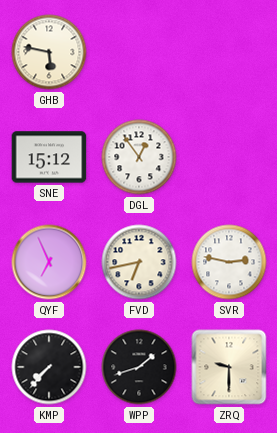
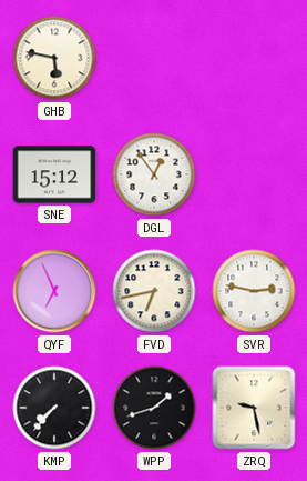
ZRQ: 9:30 -> 9:28
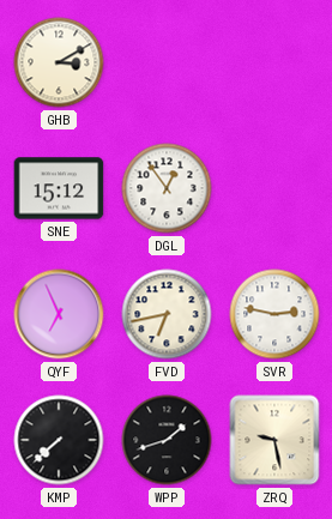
GHB: 5:47 -> 3:10
KMP: 7:37 -> 7:38
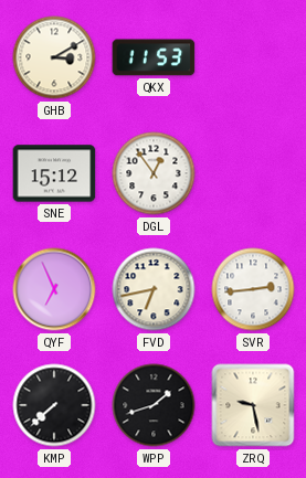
QKX: none -> 11:53
SVR: 2:47 -> 2:44
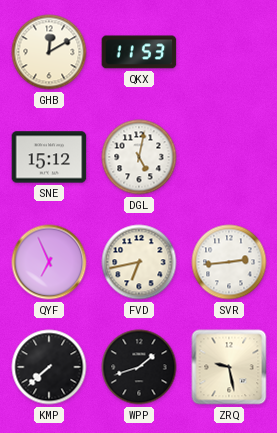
GHB: 3:10 -> 12:10
DGL: 12:54 -> 5:02
